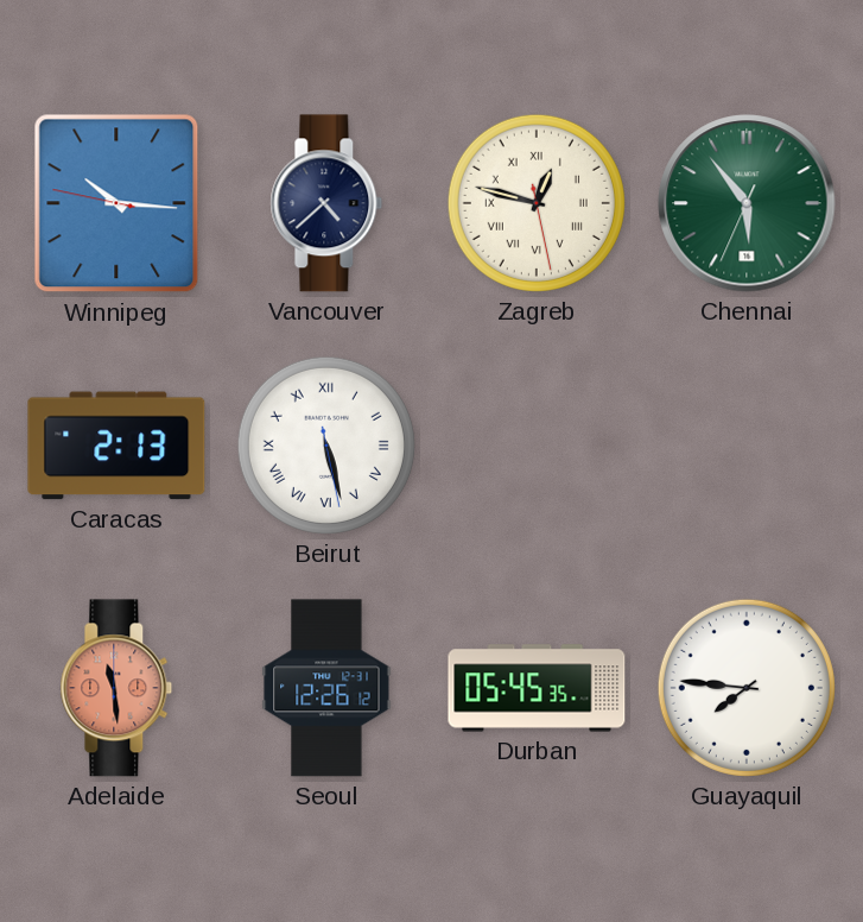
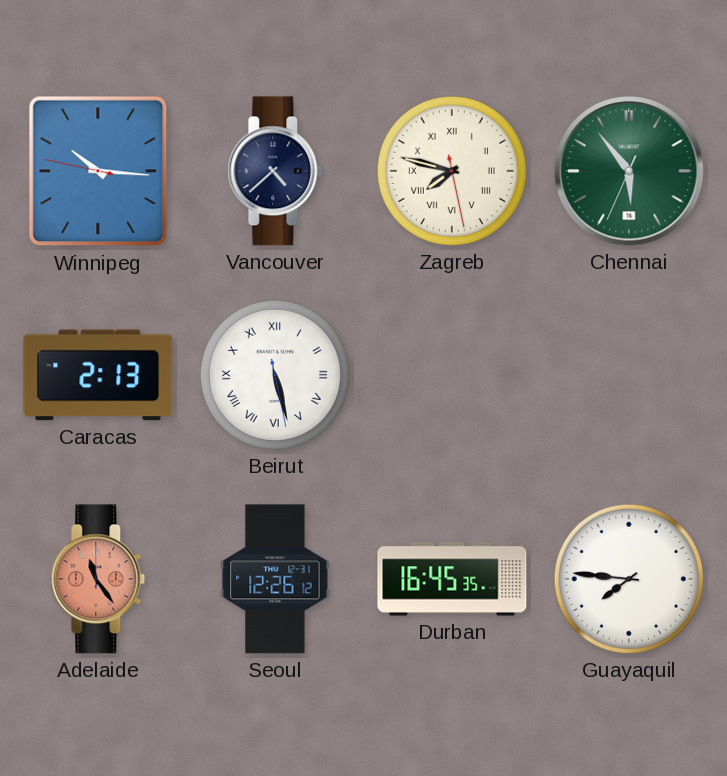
Zagreb: 12:47 -> 7:47
Adelaide: 11:29 -> 11:24
Durban: 05:45 -> 16:45
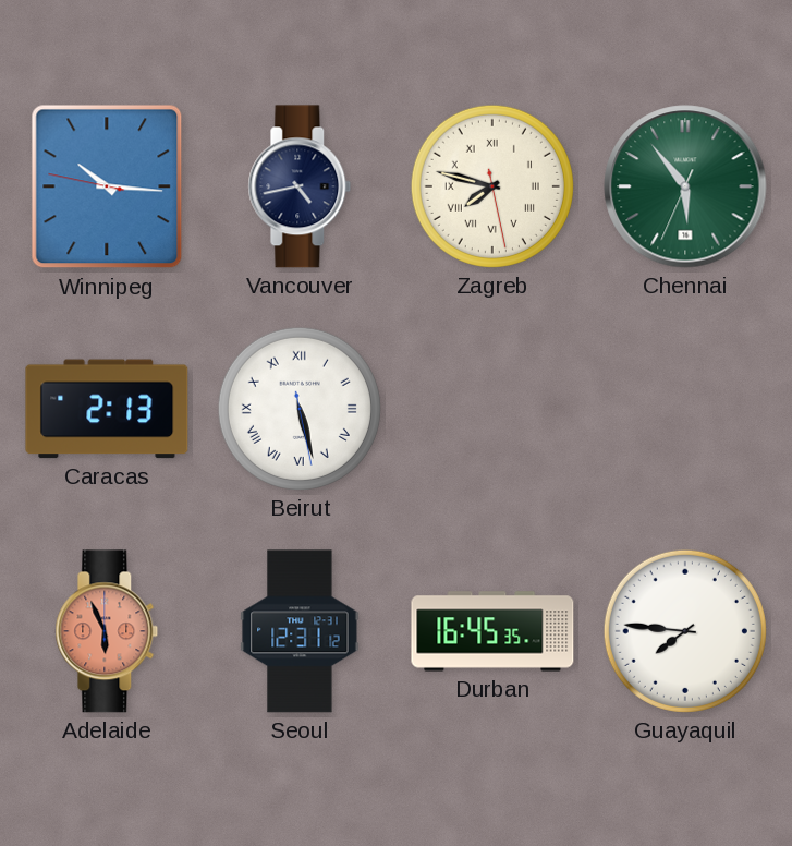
Vancouver: 4:38 -> 4:43
Adelaide: 11:24 -> 5:56
Seoul: 12:26 -> 12:31
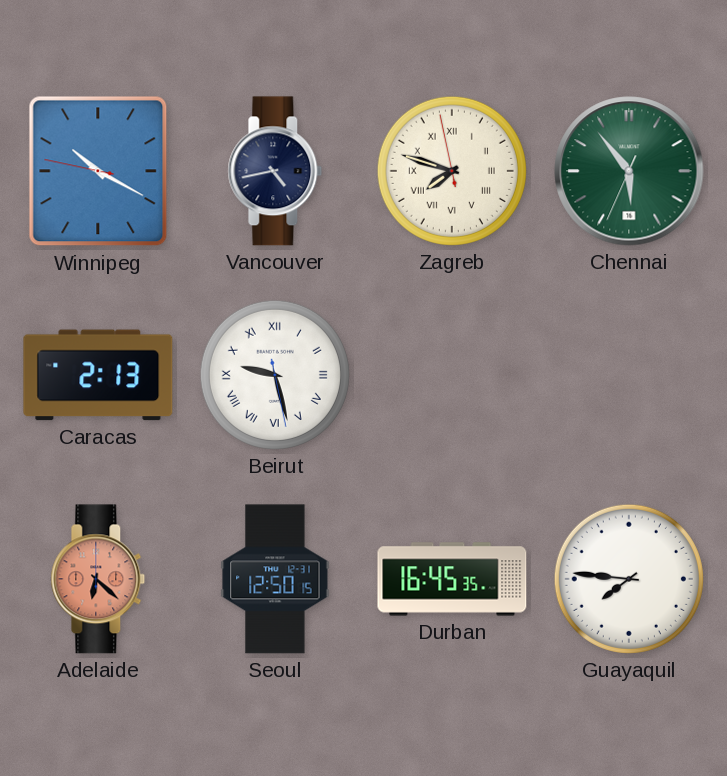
Winnipeg: 10:15 -> 10:19
Zagreb: 7:47:28 -> 7:47:58
Beirut: 5:27 -> 9:27
Adelaide: 5:56 -> 6:22
Seoul: 12:31 -> 12:50
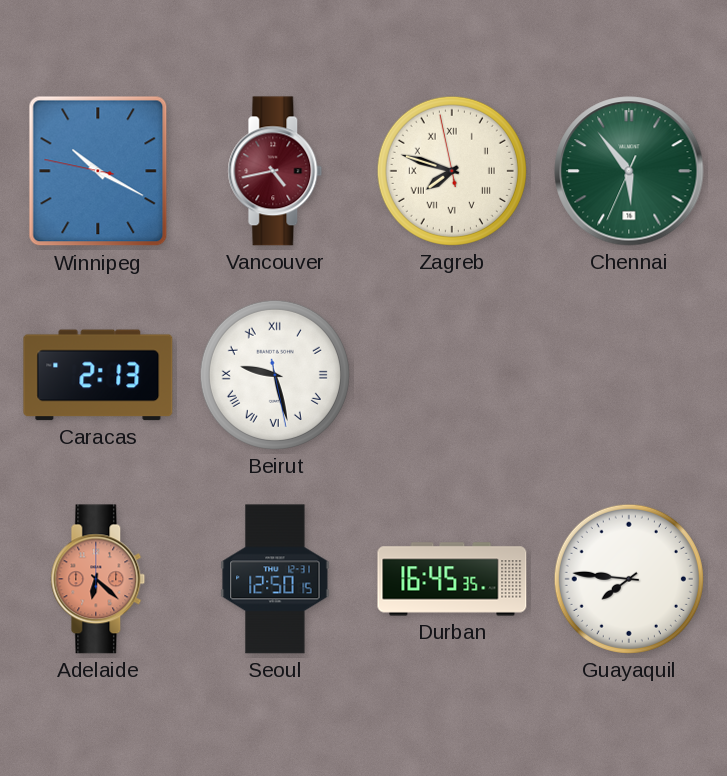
Vancouver dial: navy -> burgundy
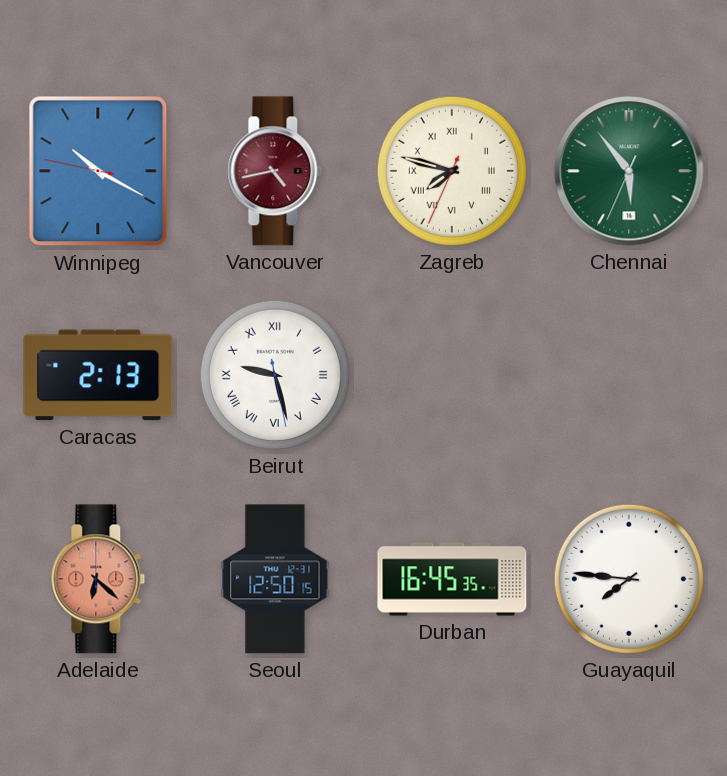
Zagreb: 7:47:58 -> 7:47:34
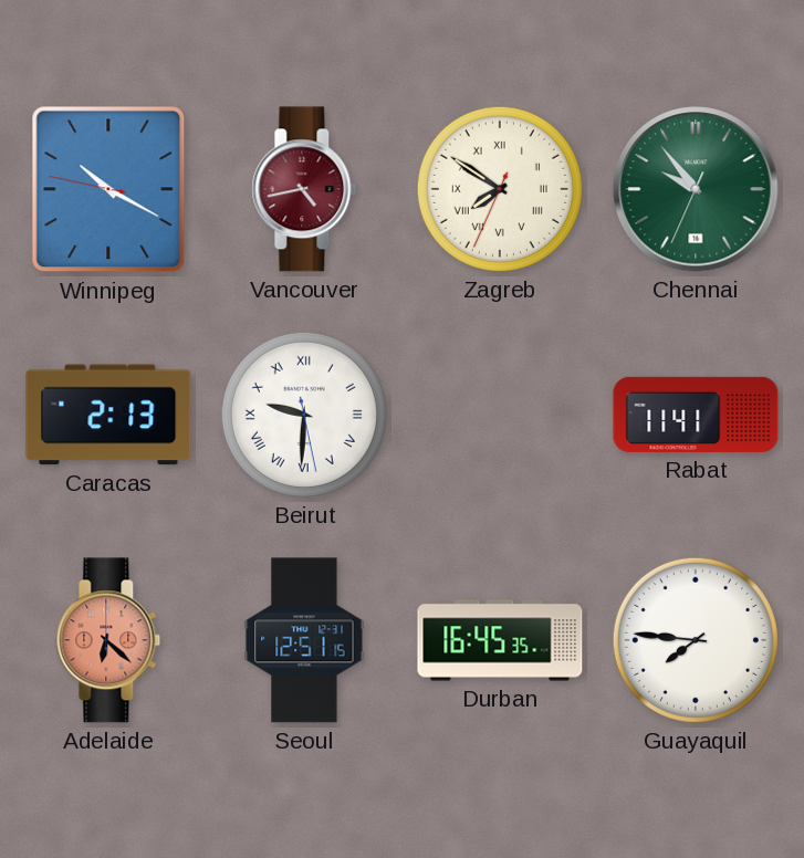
Zagreb: 7:47 -> 7:50
Chennai: 5:53 -> 9:53
Beirut: 9:27 -> 9:30
Rabat: none -> 11:41
Seoul: 12:50 -> 12:51
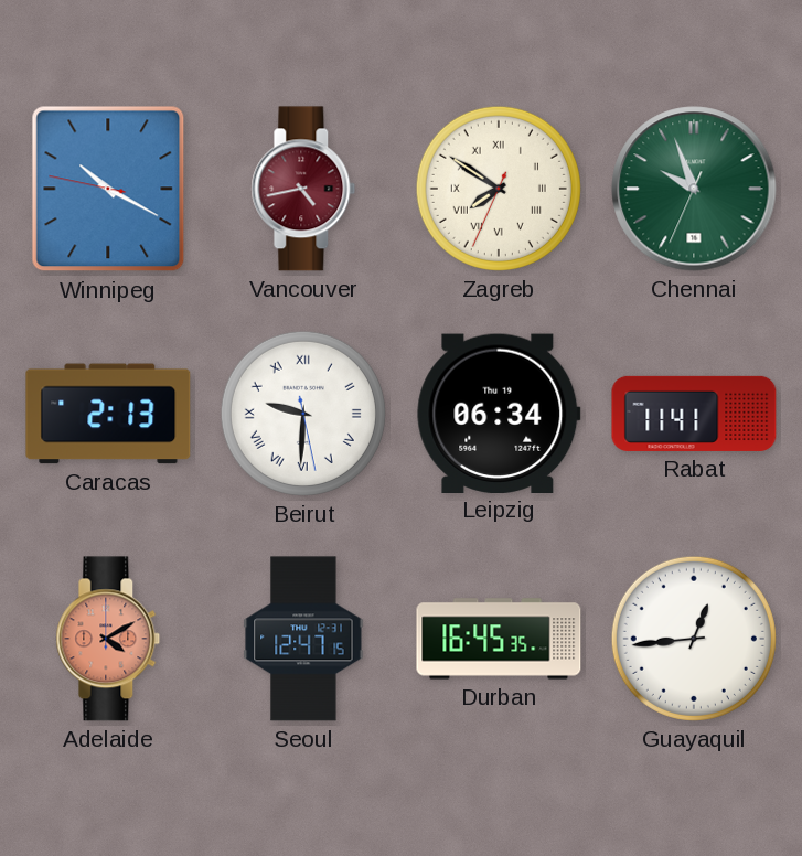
Chennai: 9:53 -> 9:56
Leipzig: none -> 06:34
Adelaide: 6:22 -> 4:10
Seoul: 12:51 -> 12:47
Guayaquil: 7:46 -> 12:44
